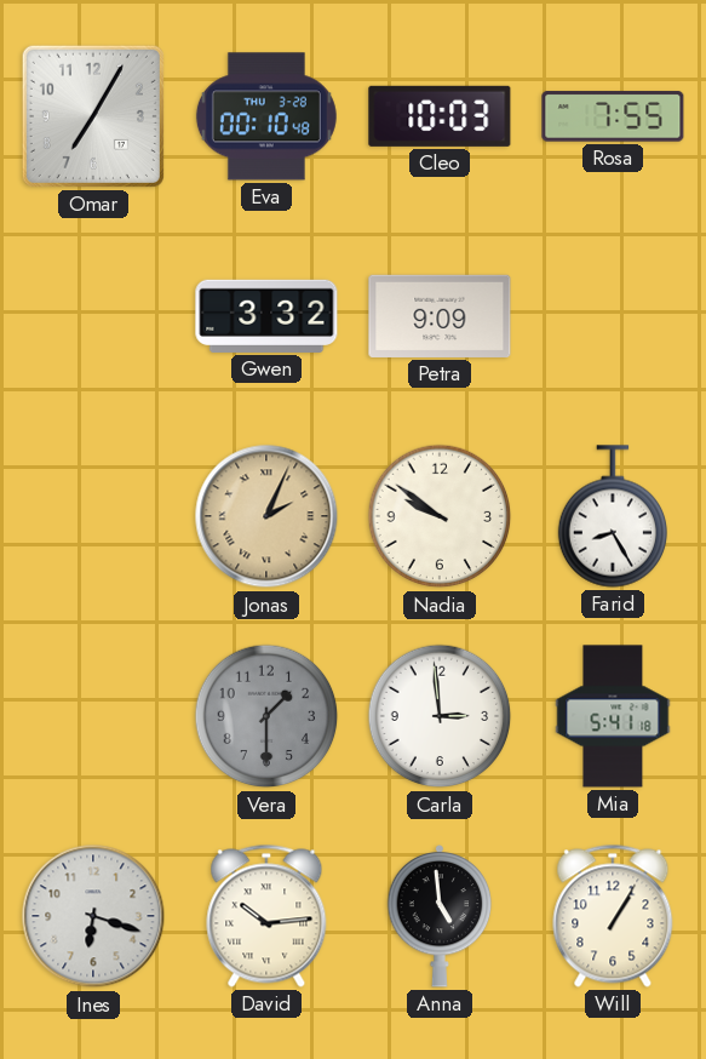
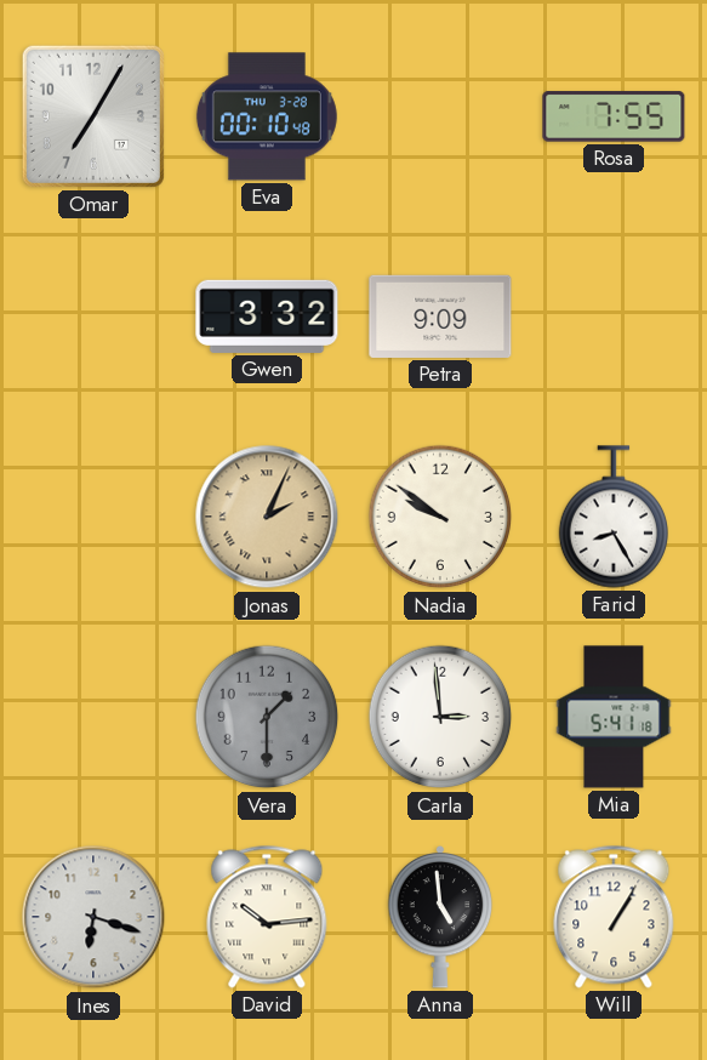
Cleo: 10:03 -> none
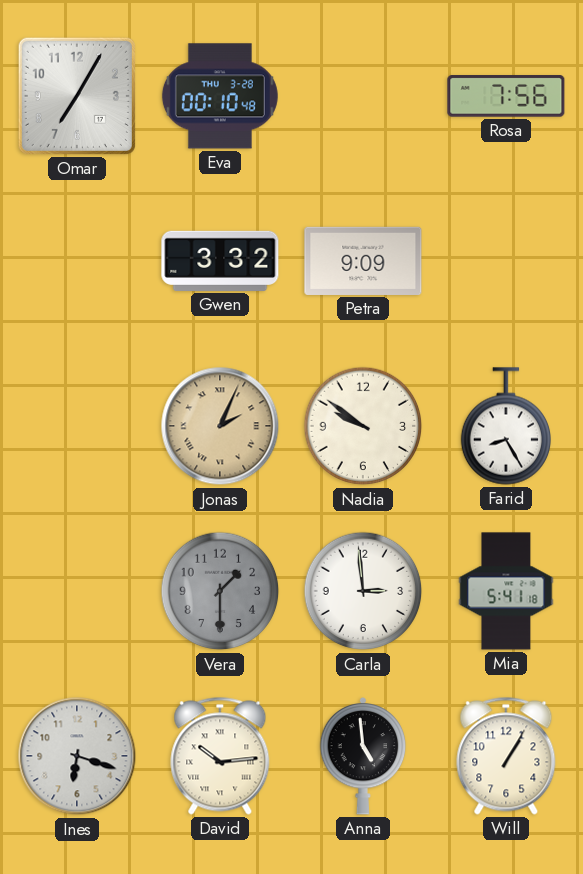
Rosa: 7:55 -> 7:56
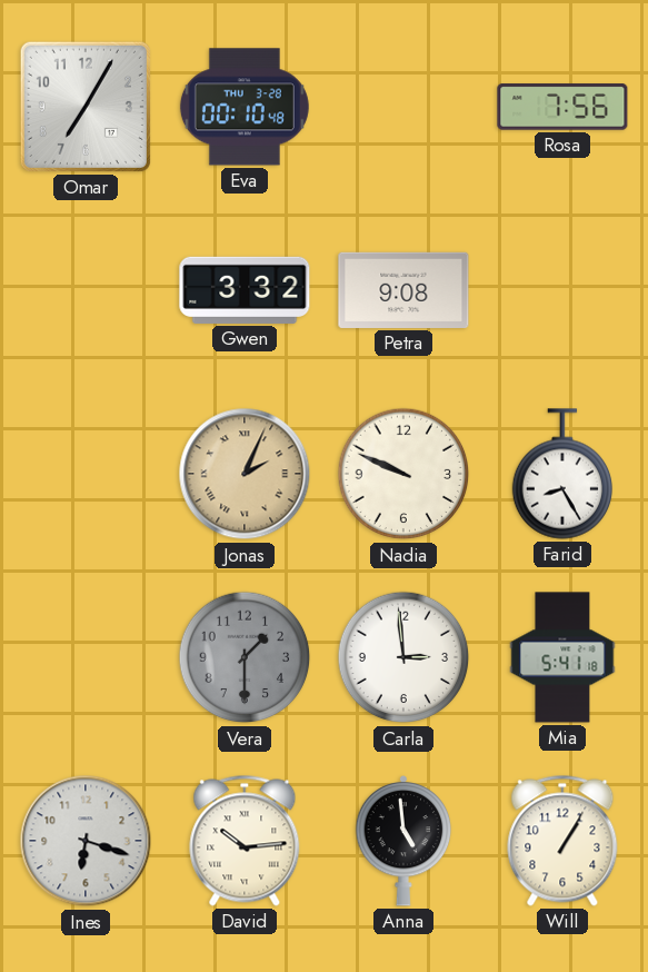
Petra: 9:09 -> 9:08
Nadia: 9:51 -> 9:49
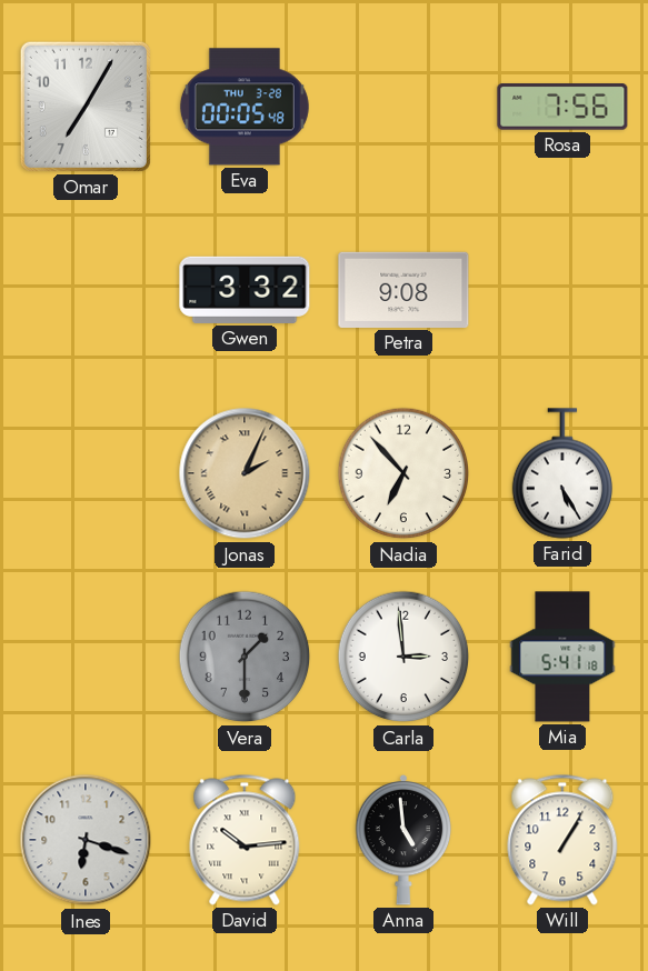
Eva: 00:10 -> 00:05
Nadia: 9:49 -> 6:53
Farid: 8:25 -> 5:25
